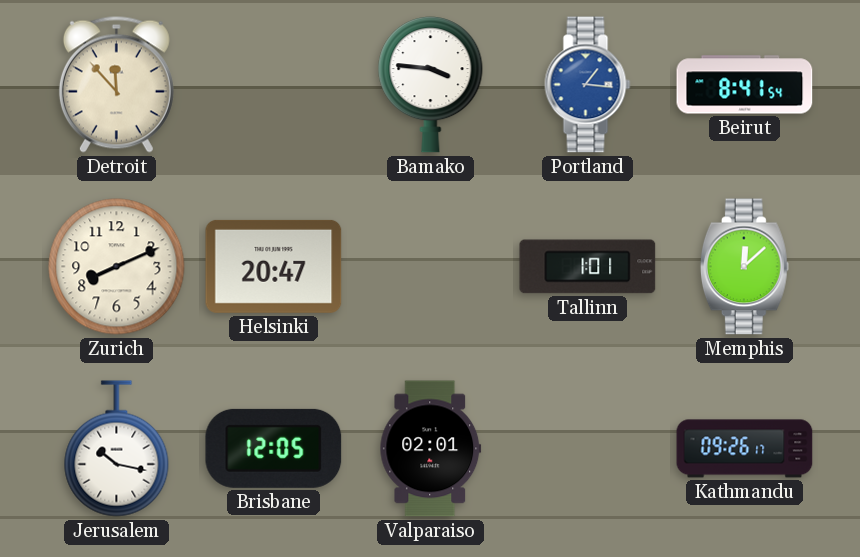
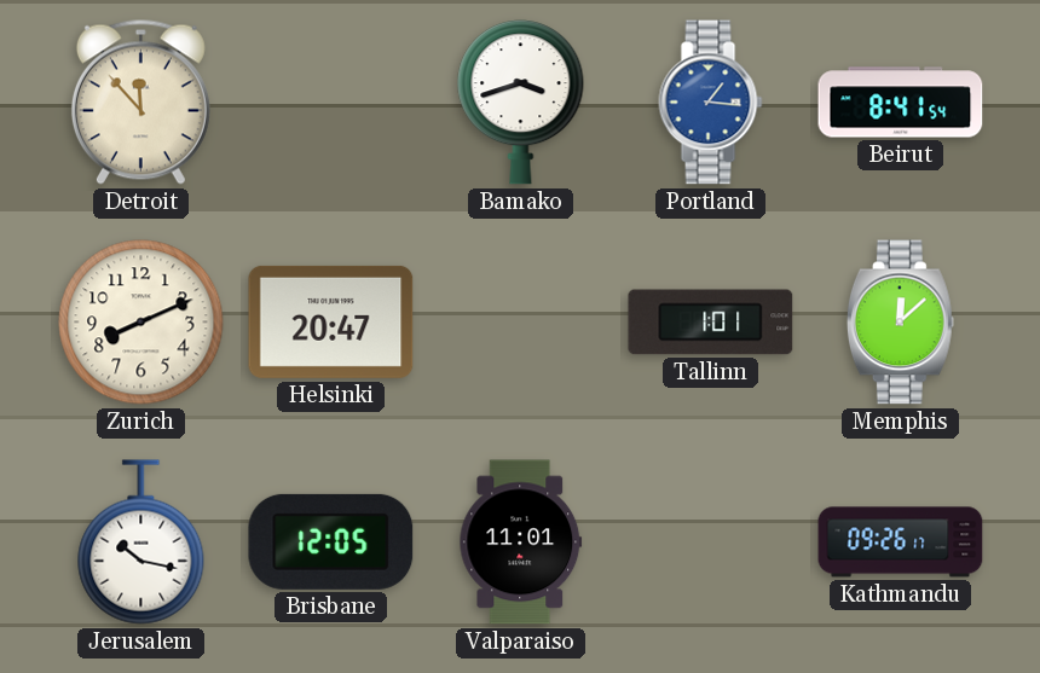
Bamako: 3:46 -> 3:42
Valparaiso: 02:01 -> 11:01
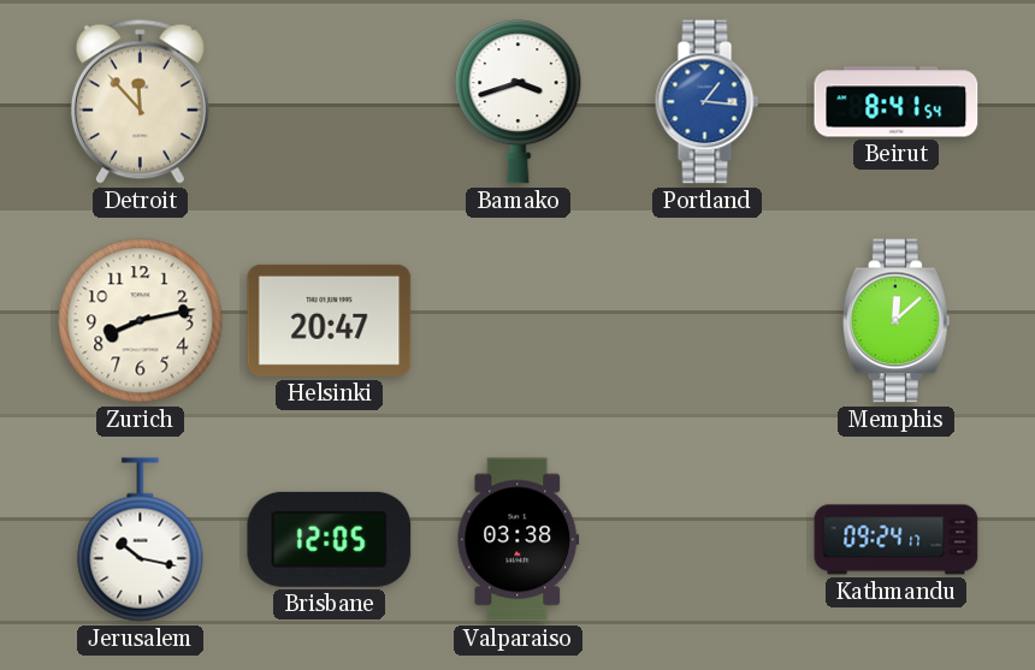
Zurich: 8:11 -> 8:13
Tallinn: 1:01 -> none
Valparaiso: 11:01 -> 03:38
Kathmandu: 09:26 -> 09:24
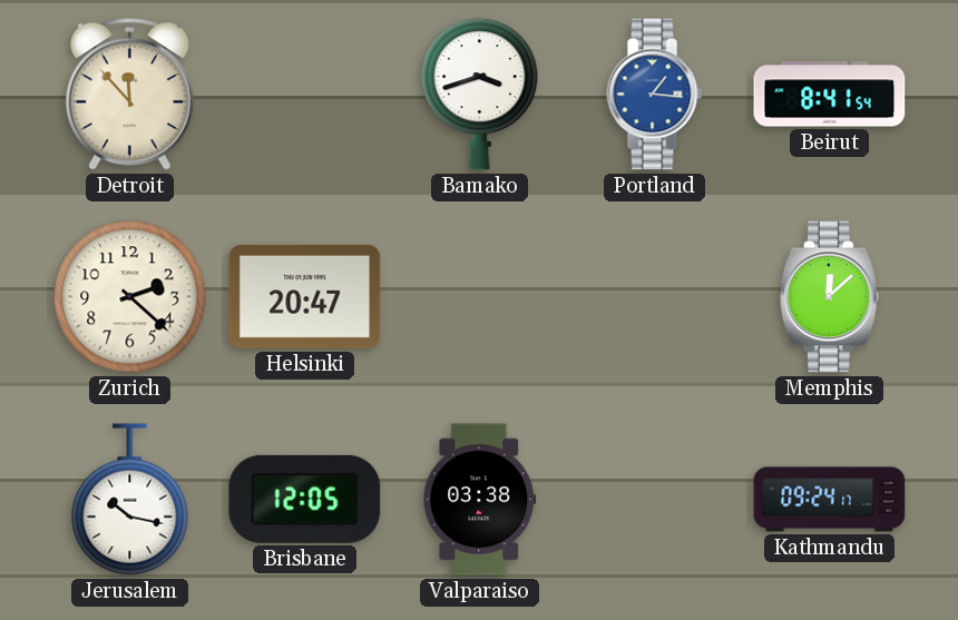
Zurich: 8:13 -> 2:22
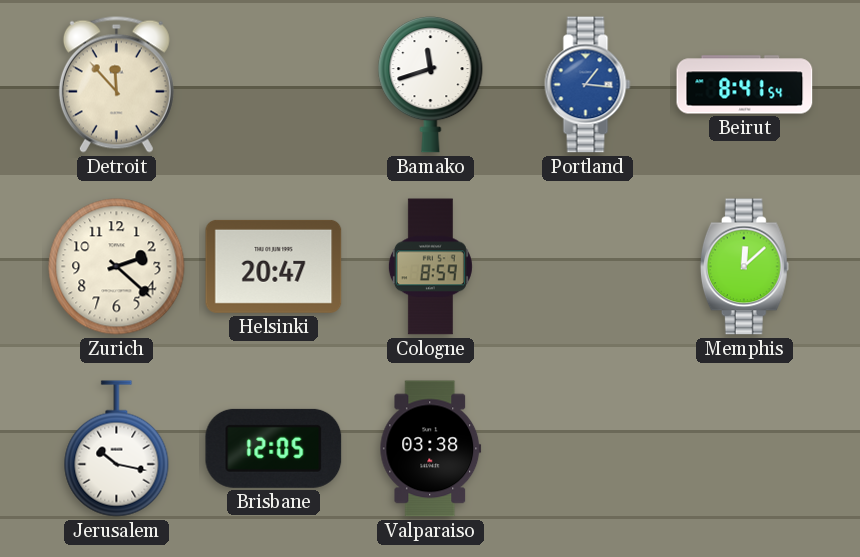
Bamako: 3:42 -> 11:42
Cologne: none -> 8:59
Kathmandu: 09:24 -> none
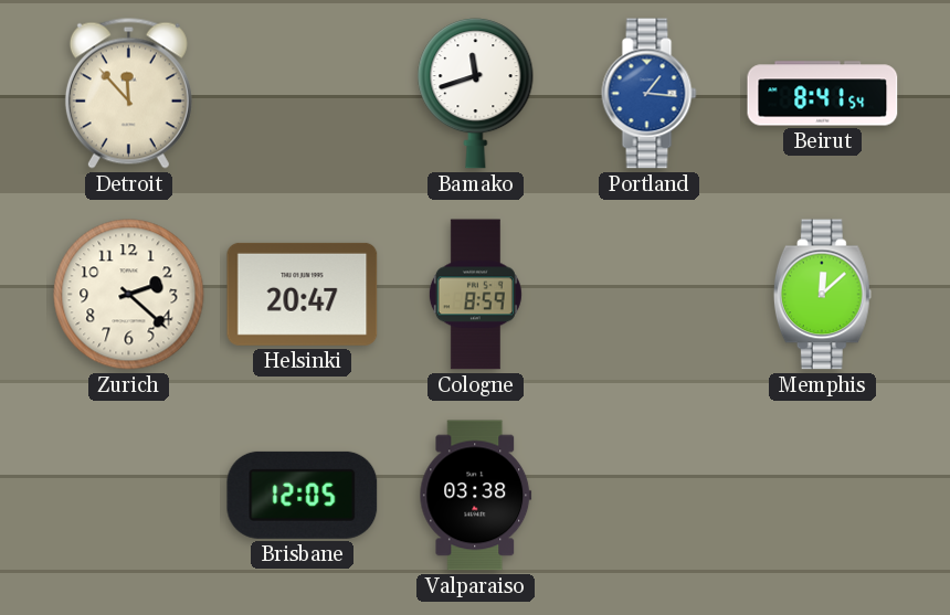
Jerusalem: 10:17 -> none
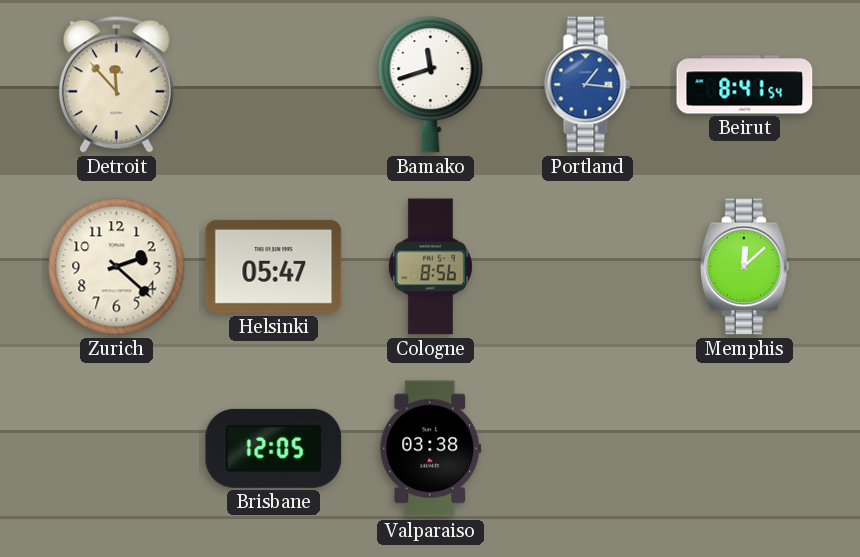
Helsinki: 20:47 -> 05:47
Cologne: 8:59 -> 8:56
